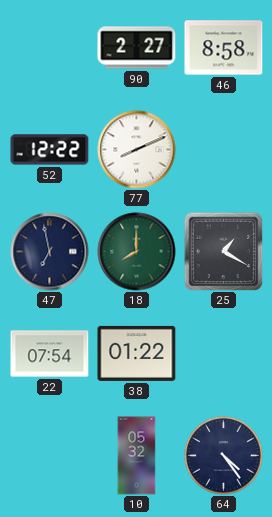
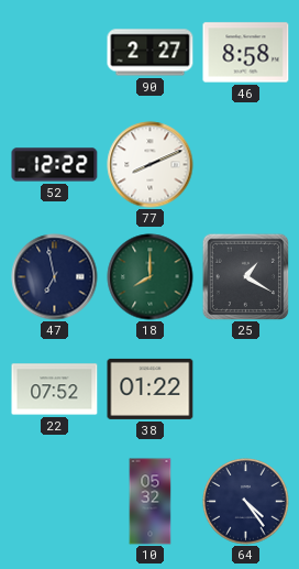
22: 07:54 -> 07:52
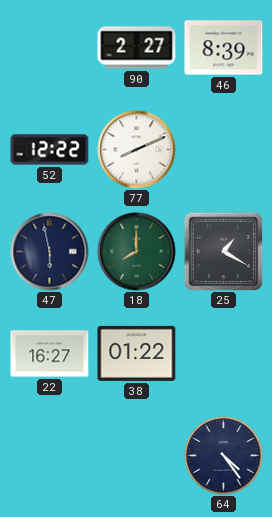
46: 8:58 -> 8:39
47: 6:58 -> 5:58
22: 07:52 -> 16:27
10: 05:32 -> none
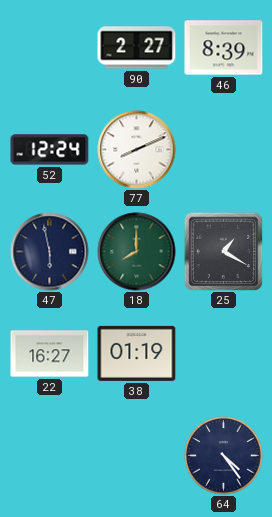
52: 12:22 -> 12:24
38: 01:22 -> 01:19
